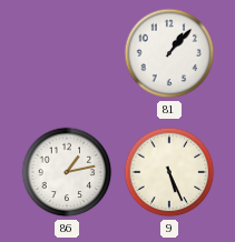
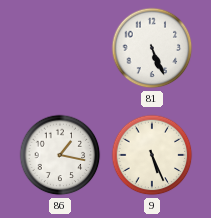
81: 1:07 -> 5:26
86: 1:13 -> 1:17
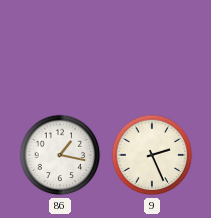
81: 5:26 -> none
9: 5:26 -> 2:26
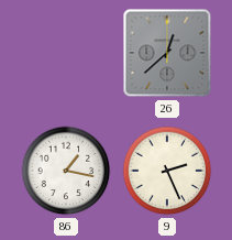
26: none -> 12:38
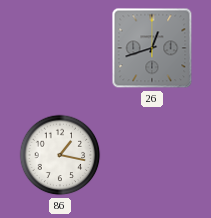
26: 12:38 -> 12:42
9: 2:26 -> none
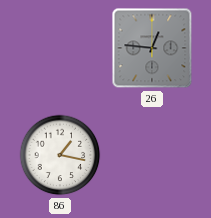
26: 12:42 -> 12:46
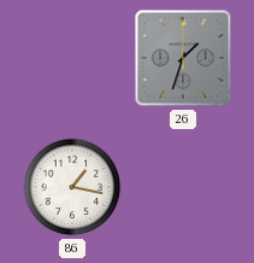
26: 12:46 -> 1:33
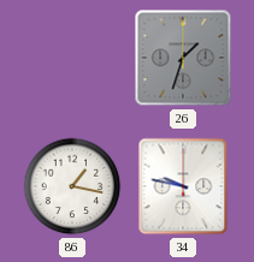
34: none -> 9:47
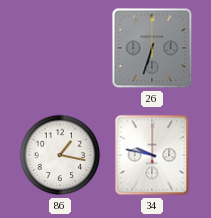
26: 1:33 -> 6:33
